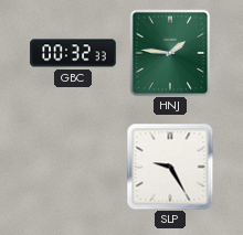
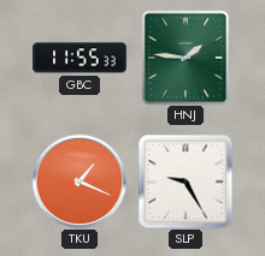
GBC: 00:32 -> 11:55
TKU: none -> 1:19
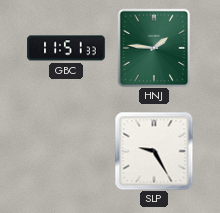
GBC: 11:55 -> 11:51
TKU: 1:19 -> none
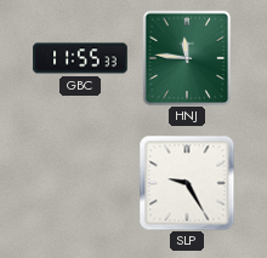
GBC: 11:51 -> 11:55
HNJ: 1:46 -> 11:46
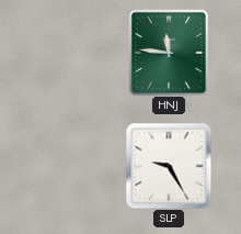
GBC: 11:55 -> none
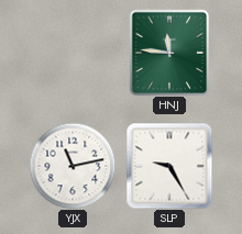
YJX: none -> 11:13
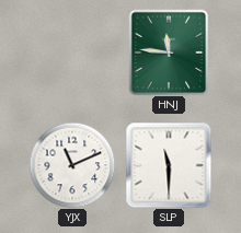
YJX: 11:13 -> 11:11
SLP: 9:25 -> 11:30
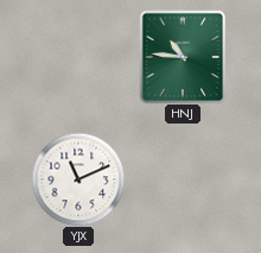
HNJ: 11:46 -> 10:46
SLP: 11:30 -> none
